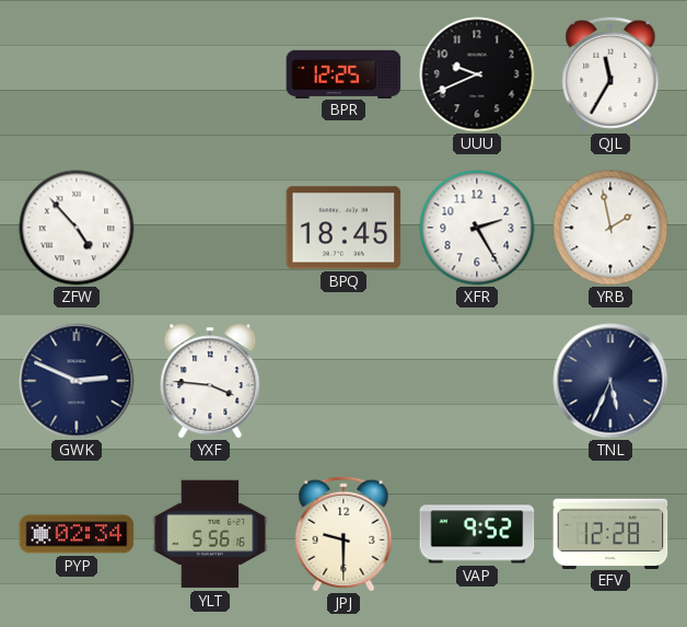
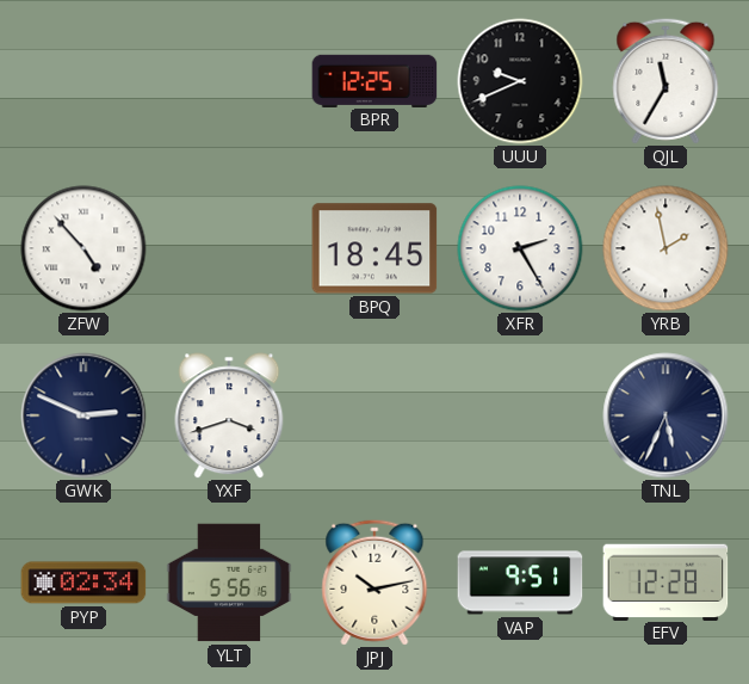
YXF: 3:46 -> 3:42
JPJ: 9:30 -> 10:13
VAP: 9:52 -> 9:51
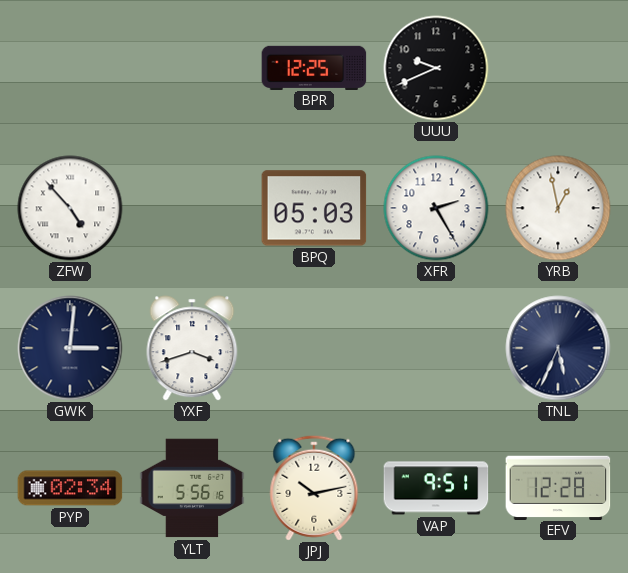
QJL: 11:35 -> none
BPQ: 18:45 -> 05:03
YRB: 1:58 -> 12:58
GWK: 2:49 -> 3:01
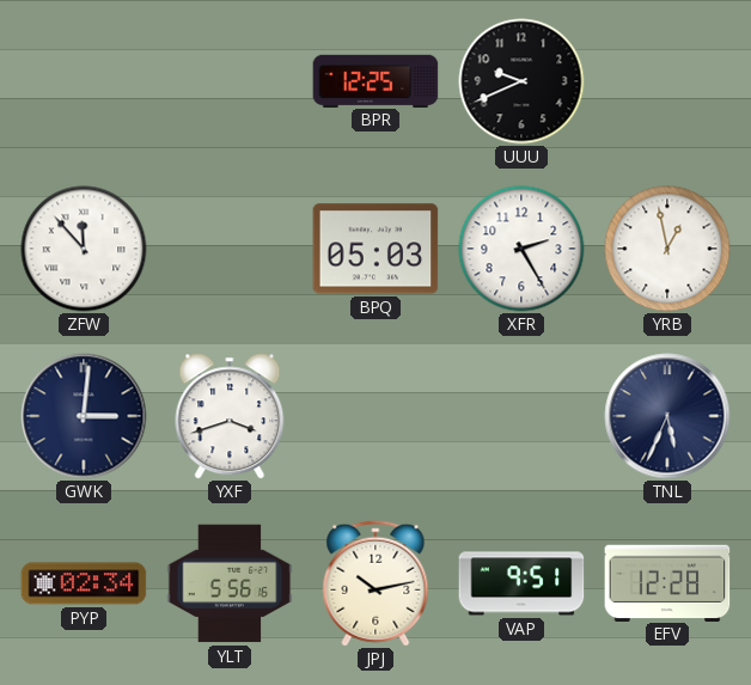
ZFW: 4:53 -> 11:53
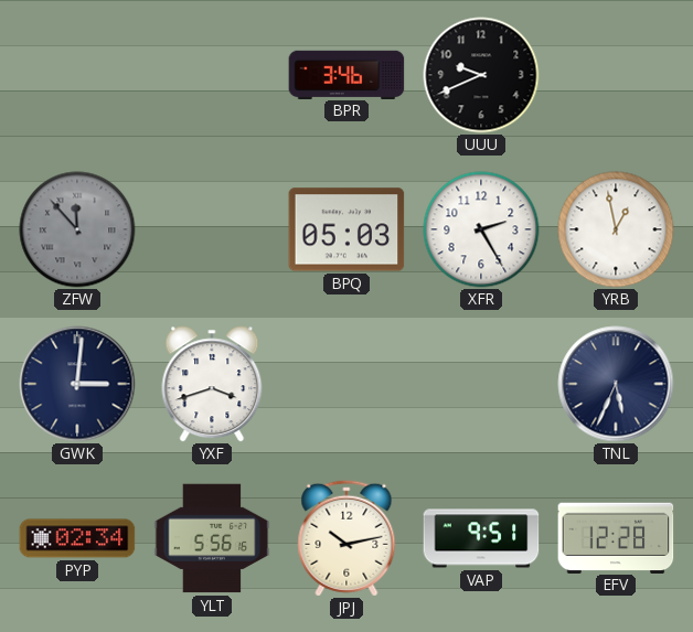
BPR: 12:25 -> 3:46
ZFW dial: white -> grey
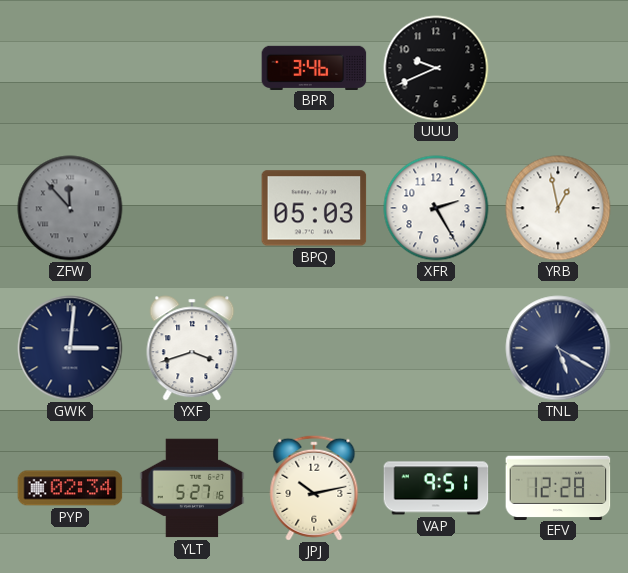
TNL: 5:34 -> 5:20
YLT: 5:56 -> 5:27
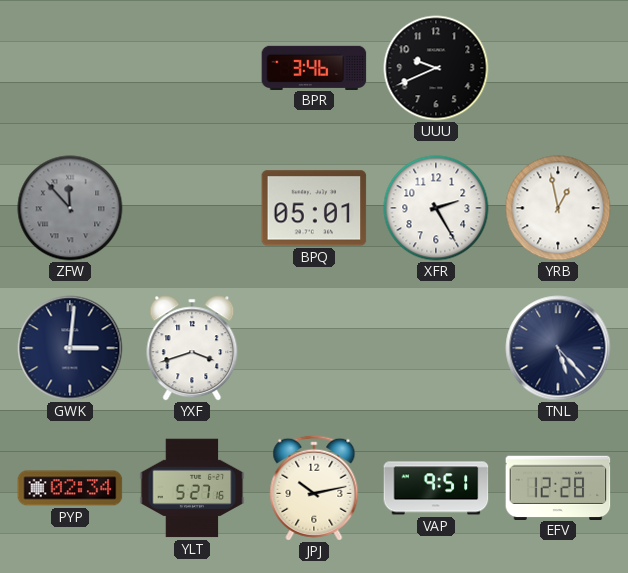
BPQ: 05:03 -> 05:01
TNL: 5:20 -> 5:23
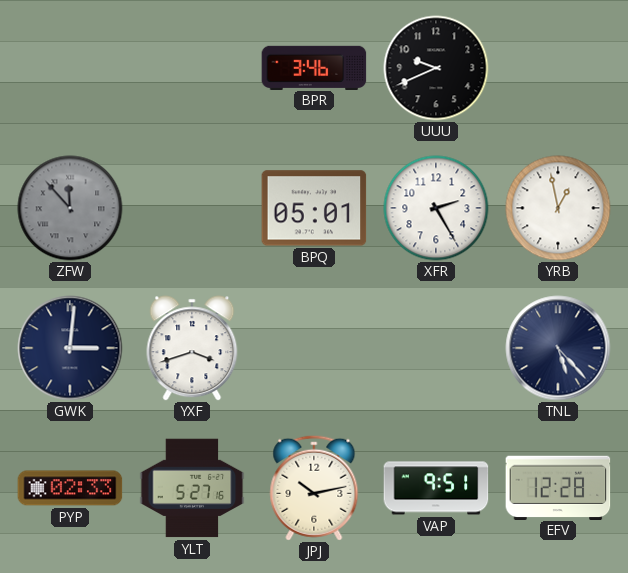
PYP: 02:34 -> 02:33
